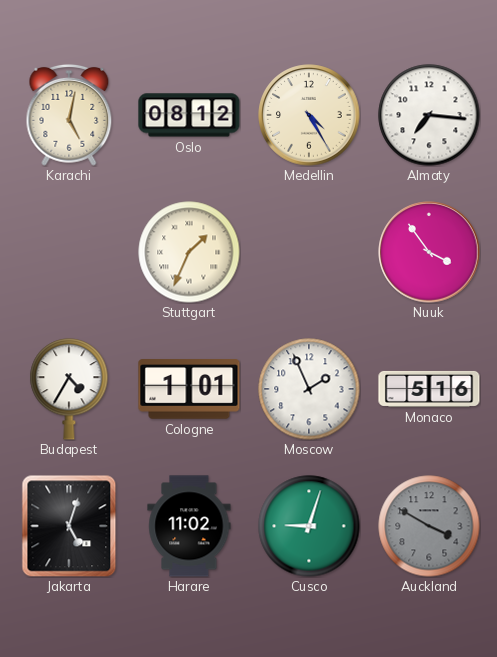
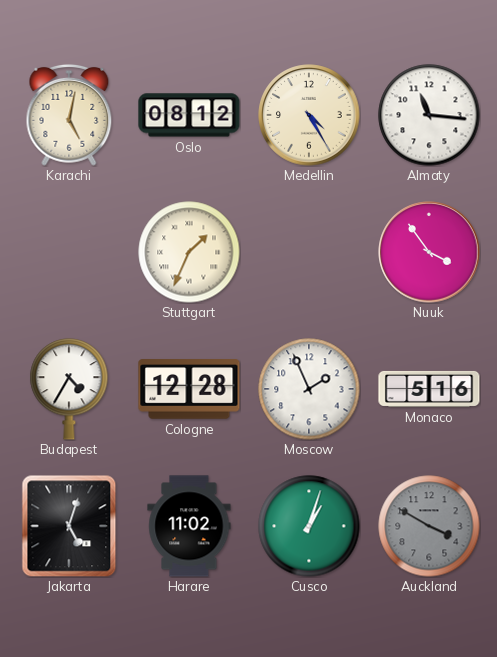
Almaty: 7:16 -> 11:16
Cologne: 1:01 -> 12:28
Cusco: 9:03 -> 1:03
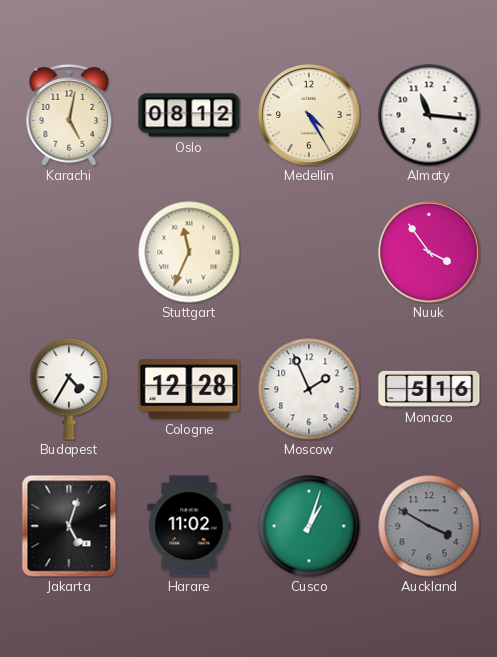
Stuttgart: 1:34 -> 11:34
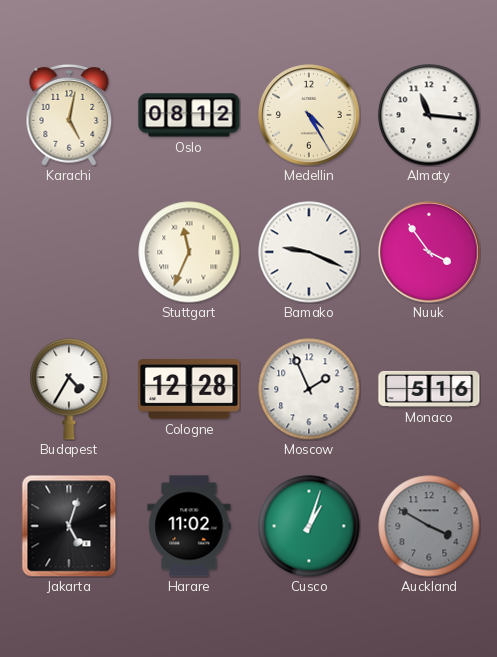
Bamako: none -> 9:19
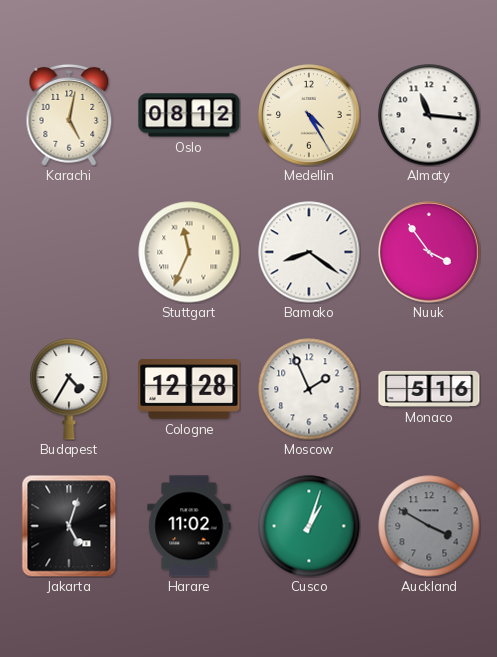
Bamako: 9:19 -> 8:21
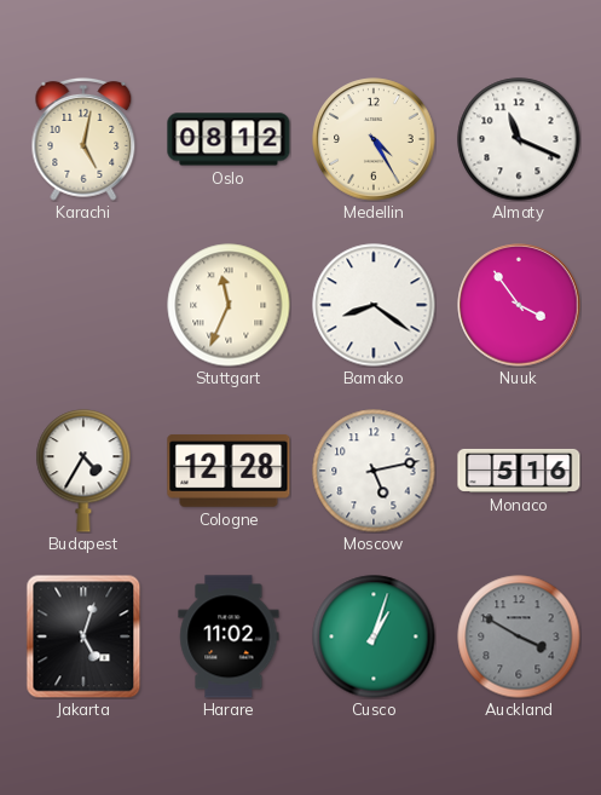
Almaty: 11:16 -> 11:19
Moscow: 1:56 -> 5:13
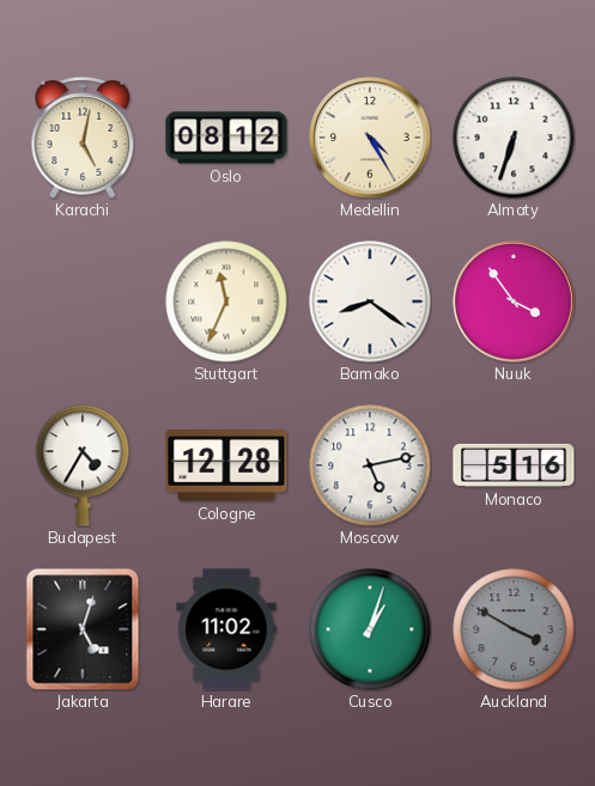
Almaty: 11:19 -> 6:33
